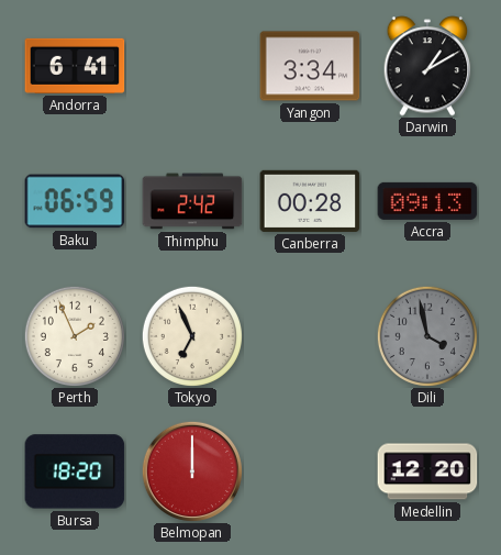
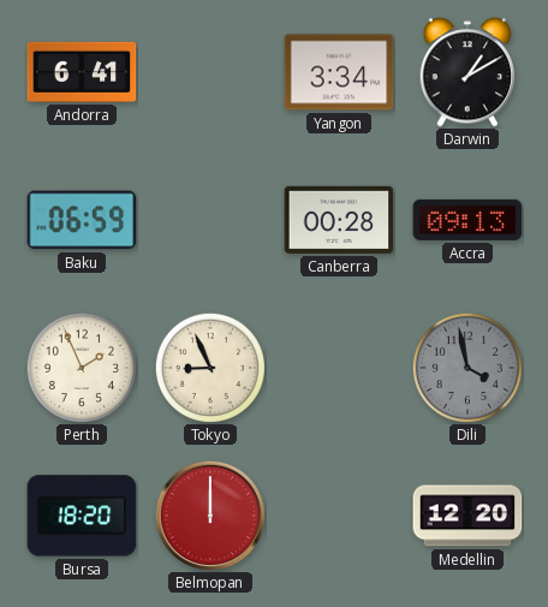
Thimphu: 2:42 -> none
Tokyo: 6:56 -> 8:56
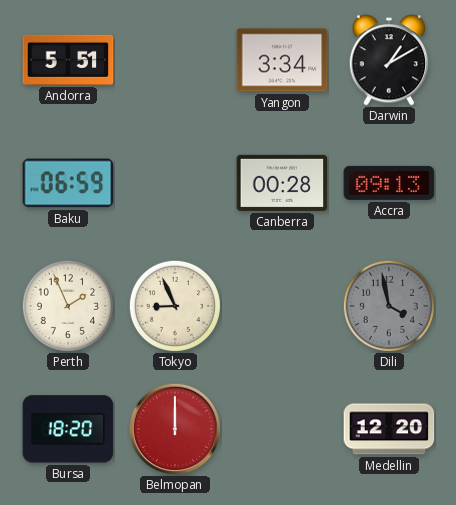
Andorra: 6:41 -> 5:51
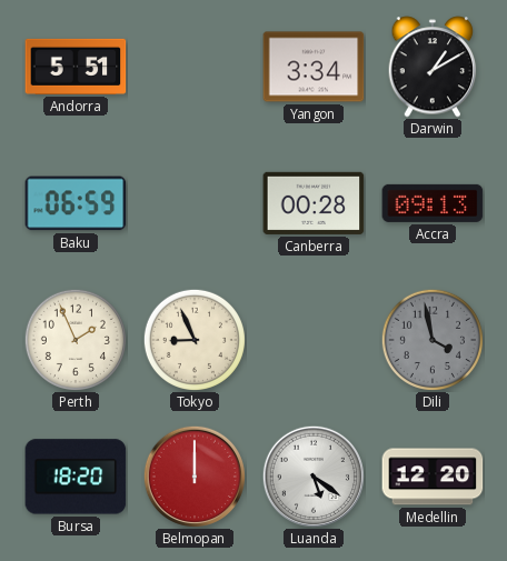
Luanda: none -> 5:21
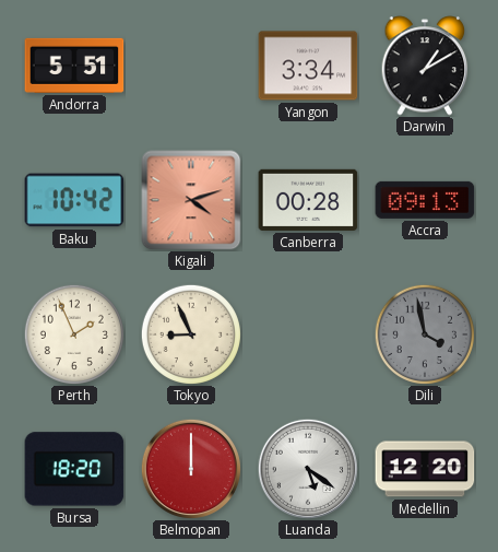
Baku: 06:59 -> 10:42
Kigali: none -> 4:12
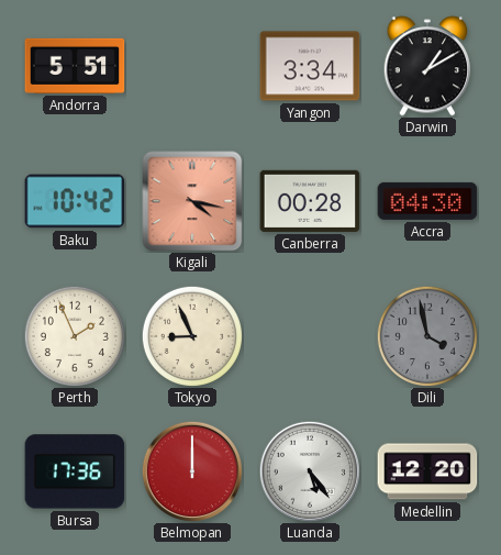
Kigali: 4:12 -> 4:17
Accra: 09:13 -> 04:30
Bursa: 18:20 -> 17:36
Luanda: 5:21 -> 5:24
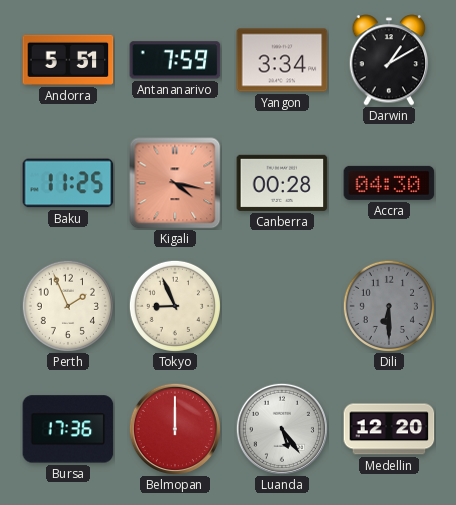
Antananarivo: none -> 7:59
Baku: 10:42 -> 11:25
Dili: 3:58 -> 6:30
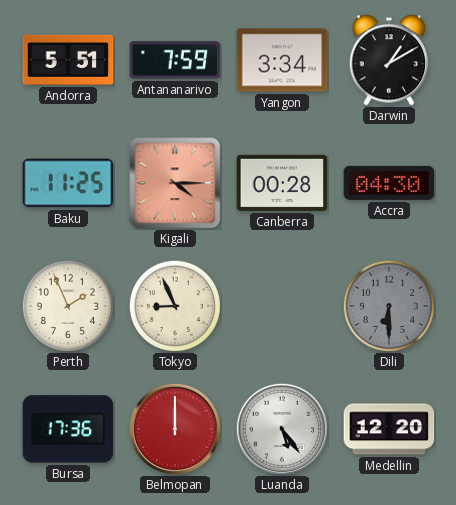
Kigali: 4:17 -> 4:15
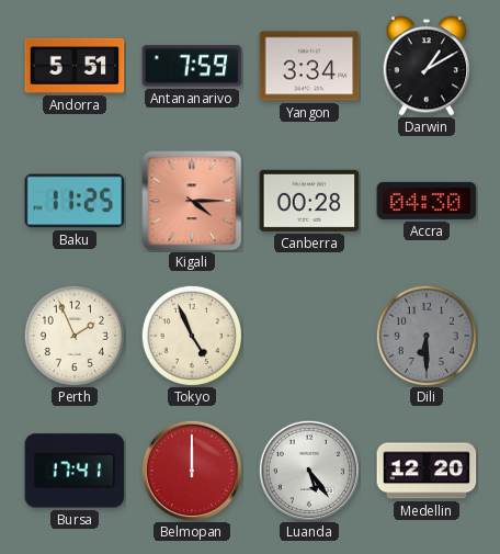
Tokyo: 8:56 -> 4:56
Bursa: 17:36 -> 17:41
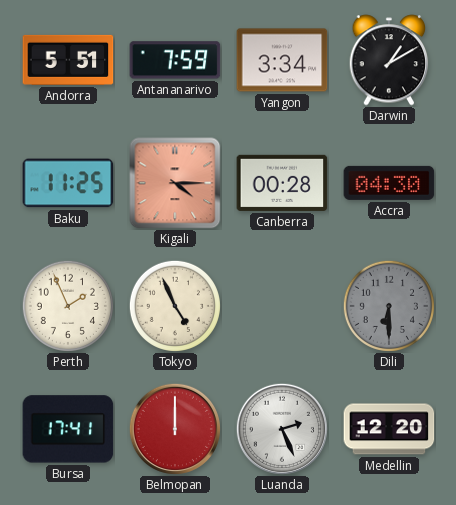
Luanda: 5:24 -> 2:26
